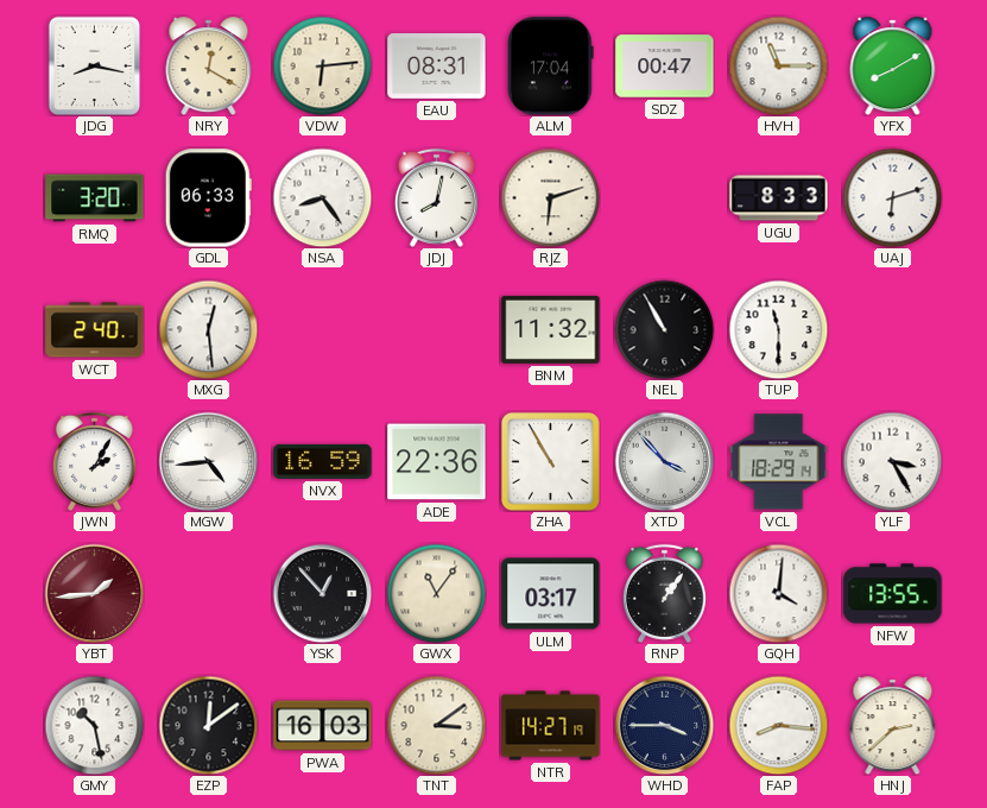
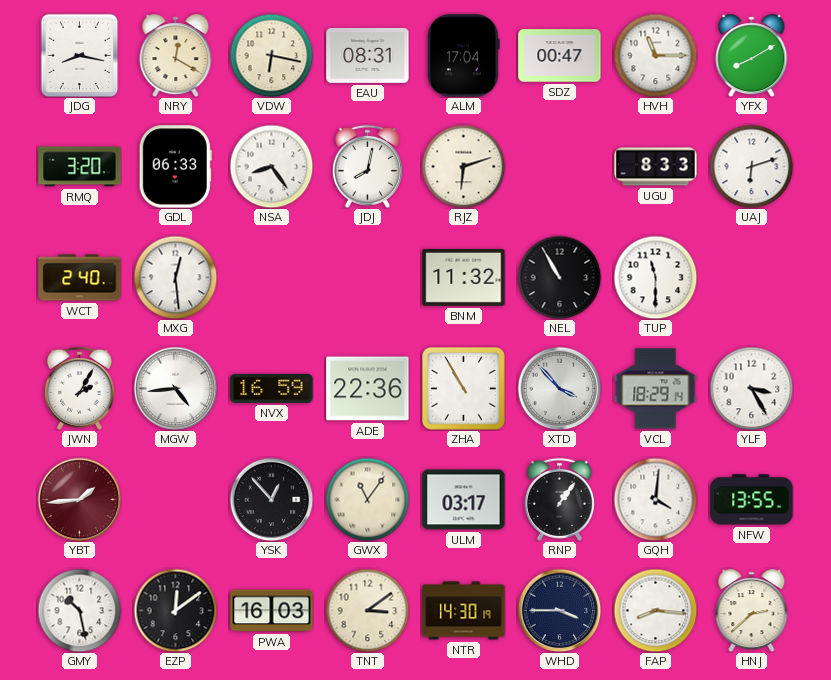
VDW: 6:14 -> 6:17
NTR: 14:27 -> 14:30
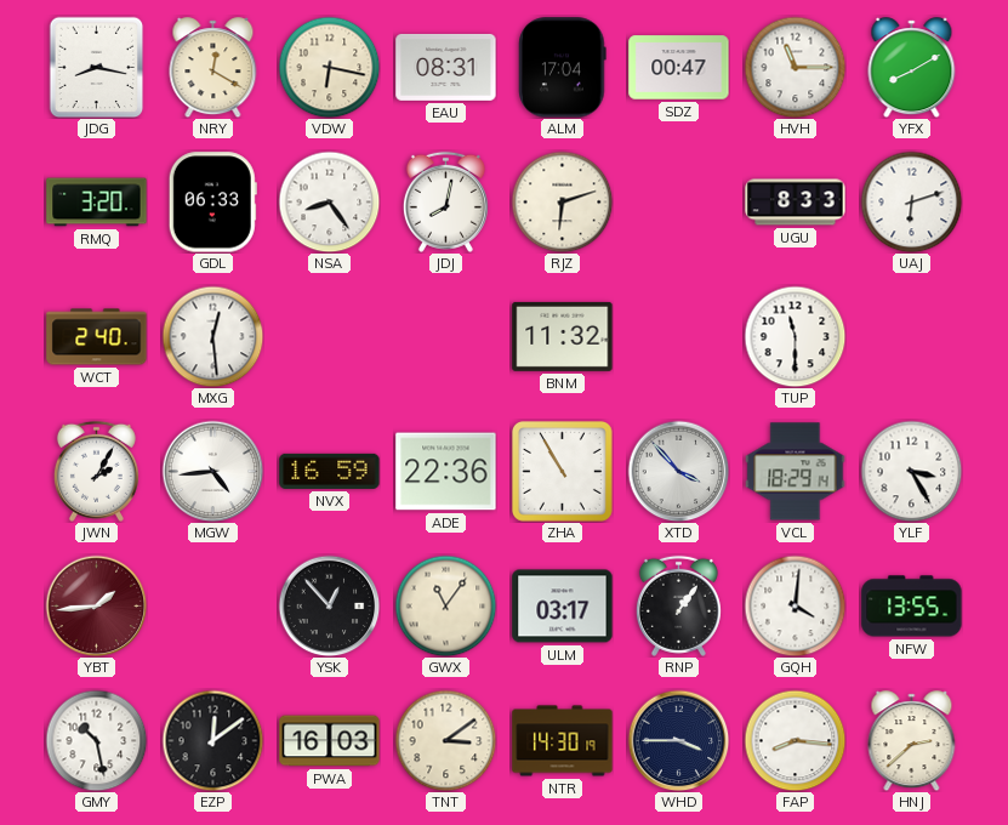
NEL: 10:55 -> none
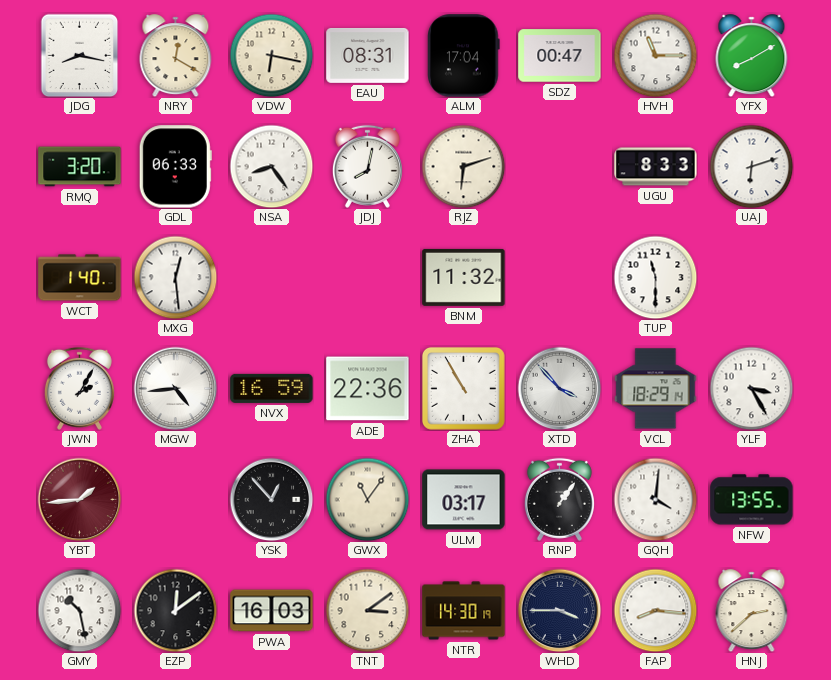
WCT: 2:40 -> 1:40
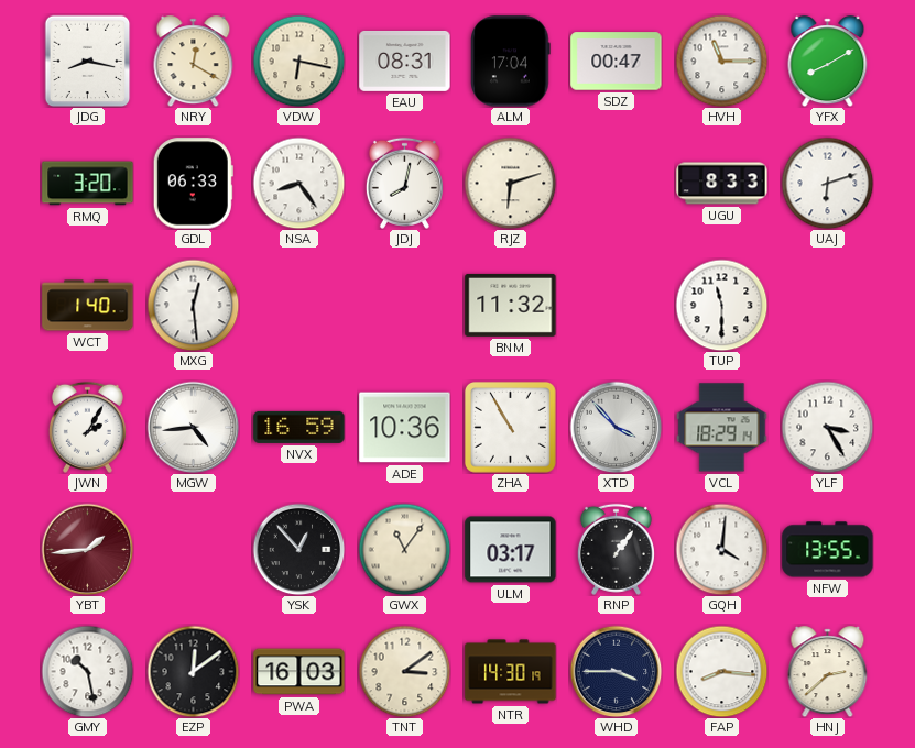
ADE: 22:36 -> 10:36
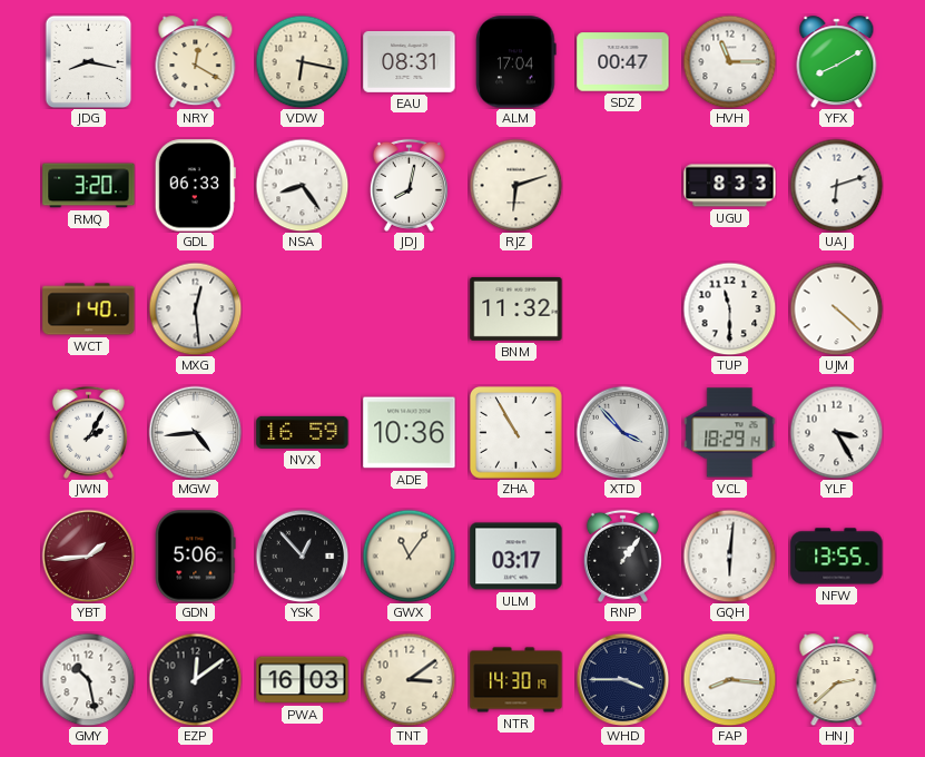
UJM: none -> 4:22
GDN: none -> 5:06
GQH: 4:01 -> 6:01
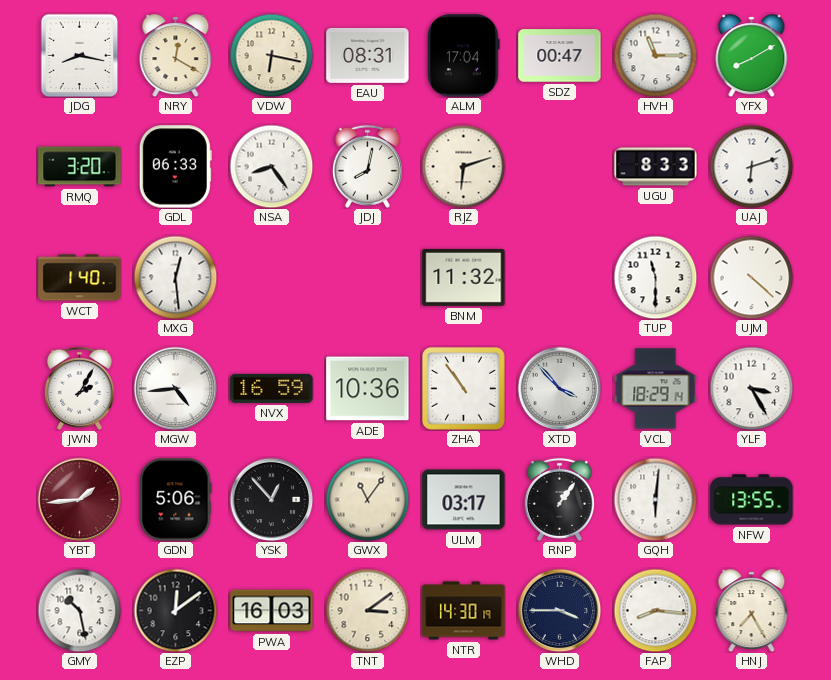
ZHA: 10:55 -> 10:54
HNJ: 2:38 -> 7:25
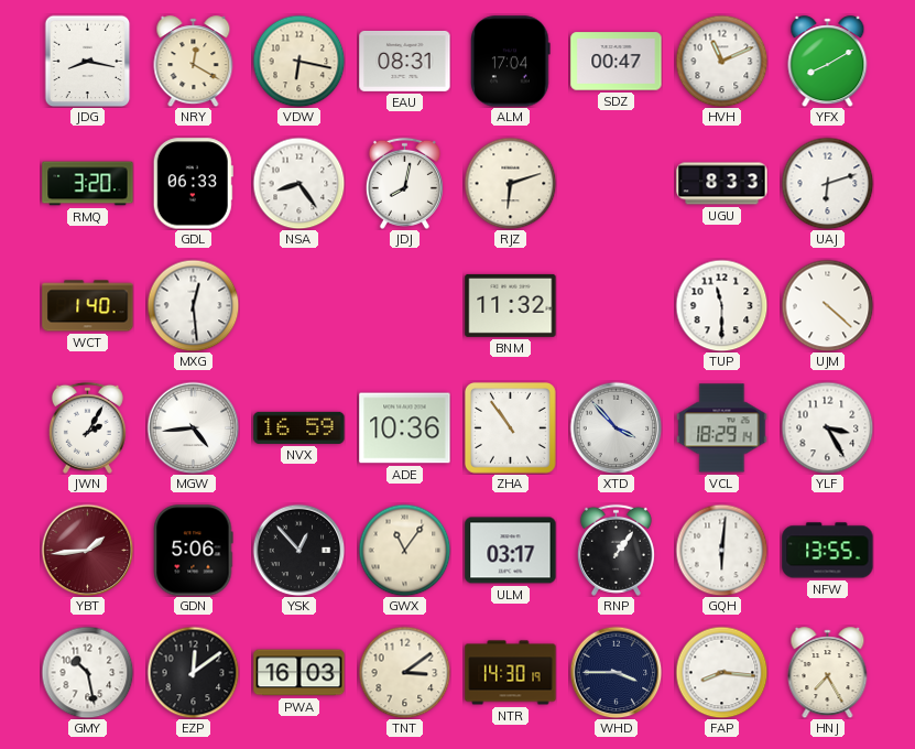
HVH: 11:15 -> 11:11
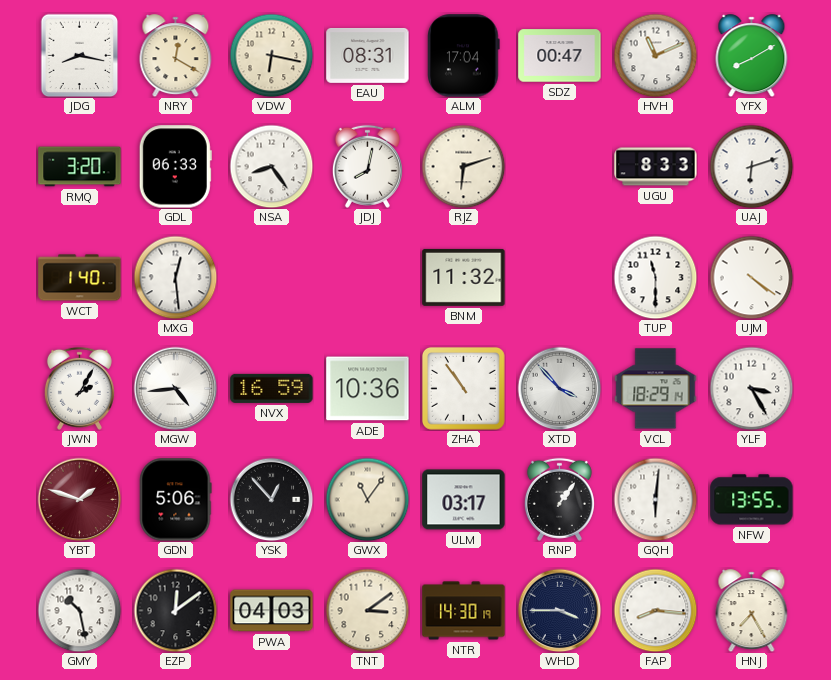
UJM: 4:22 -> 4:21
YBT: 1:44 -> 1:48
PWA: 16:03 -> 04:03
